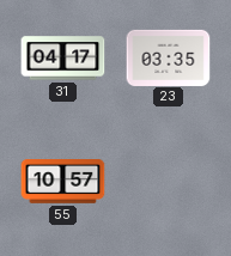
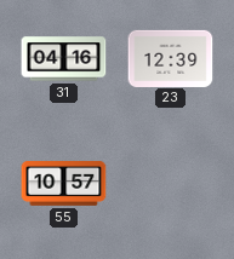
31: 04:17 -> 04:16
23: 03:35 -> 12:39
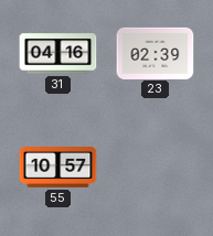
23: 12:39 -> 02:39
